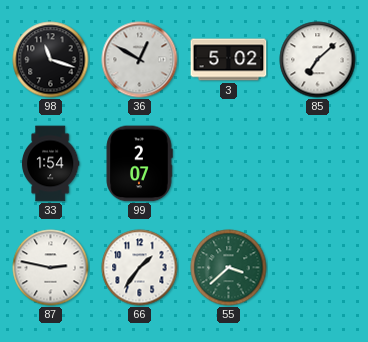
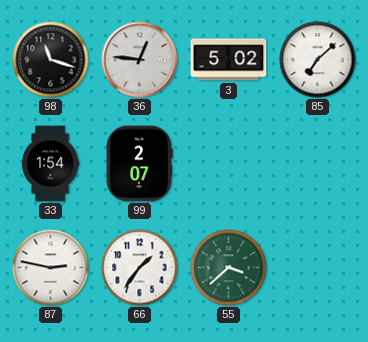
36: 12:50 -> 12:46
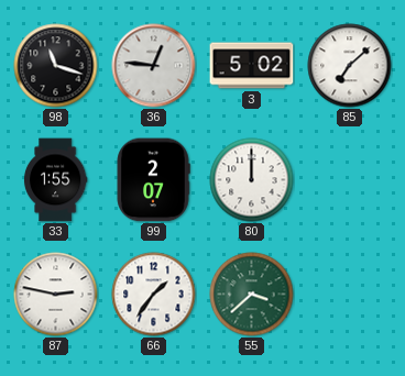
33: 1:54 -> 1:55
80: none -> 12:00
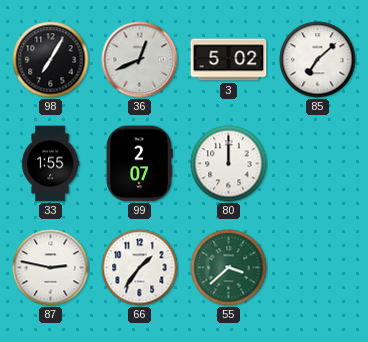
98: 11:18 -> 7:05
36: 12:46 -> 12:41
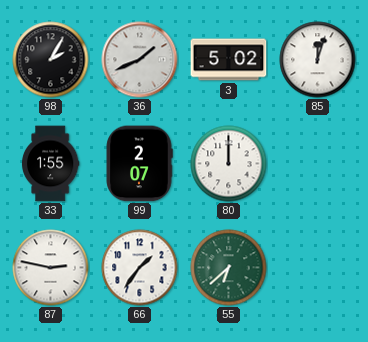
98: 7:05 -> 2:05
36: 12:41 -> 1:41
85: 7:08 -> 12:03
55: 3:38 -> 6:38
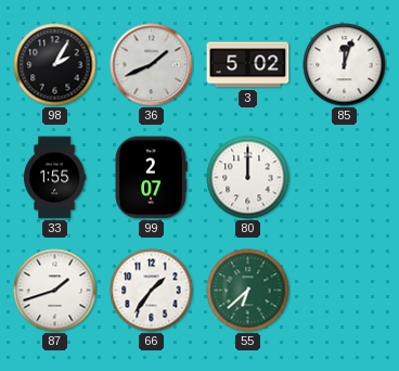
87: 2:47 -> 1:42
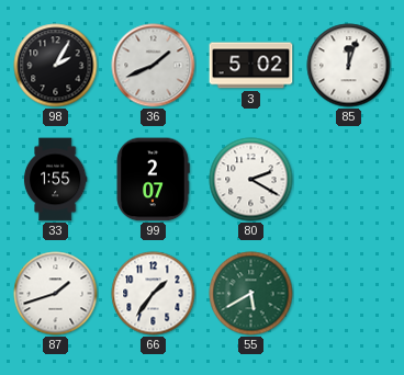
80: 12:00 -> 2:20
55: 6:38 -> 5:40
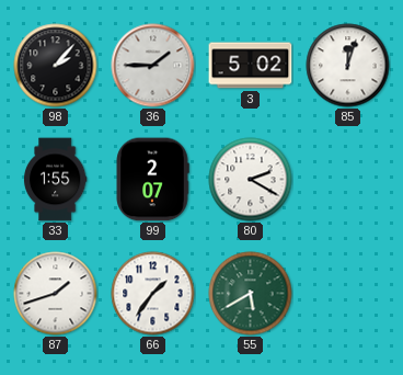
98: 2:05 -> 2:07
36: 1:41 -> 1:45
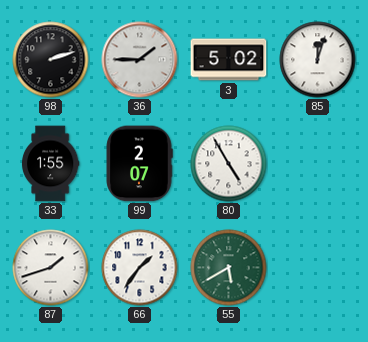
98: 2:07 -> 2:12
80: 2:20 -> 4:55
